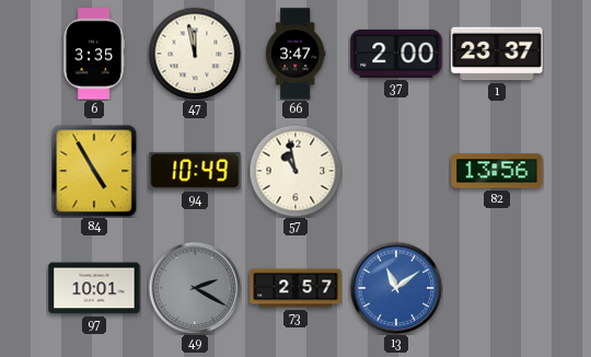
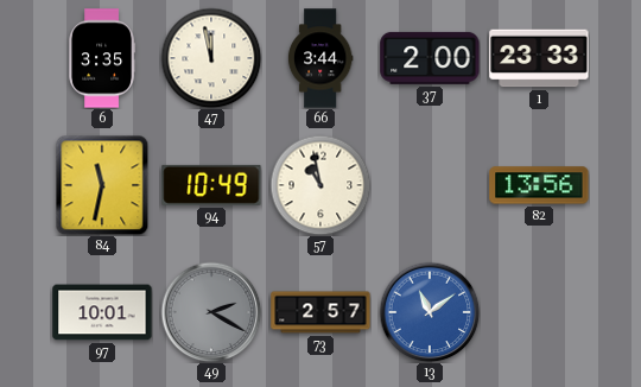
66: 3:47 -> 3:44
1: 23:37 -> 23:33
84: 4:55 -> 11:32
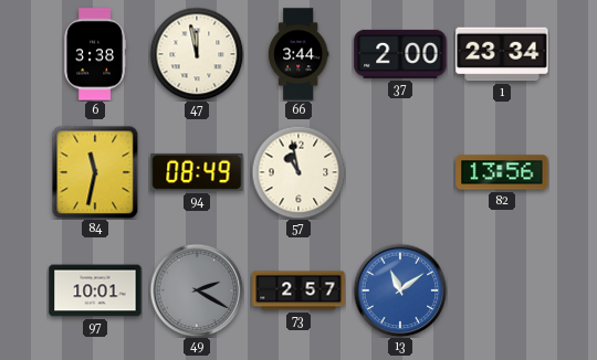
6: 3:35 -> 3:38
1: 23:33 -> 23:34
94: 10:49 -> 08:49
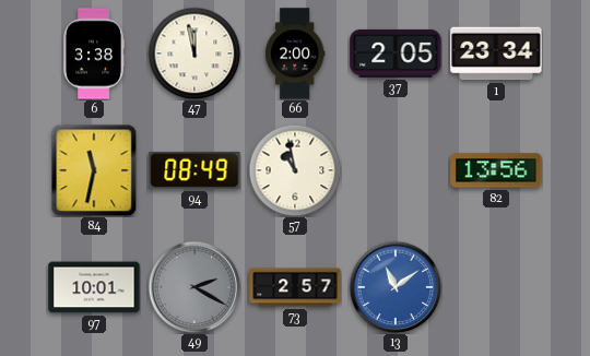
66: 3:44 -> 2:00
37: 2:00 -> 2:05
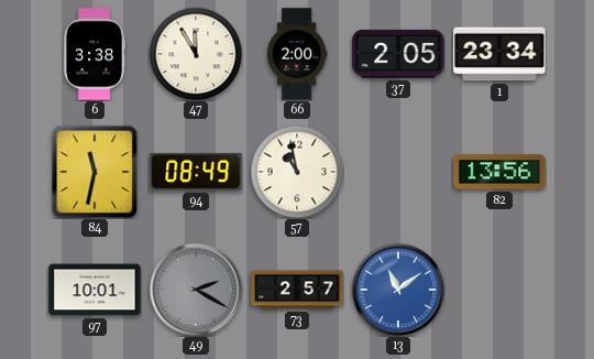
47: 11:58 -> 11:55
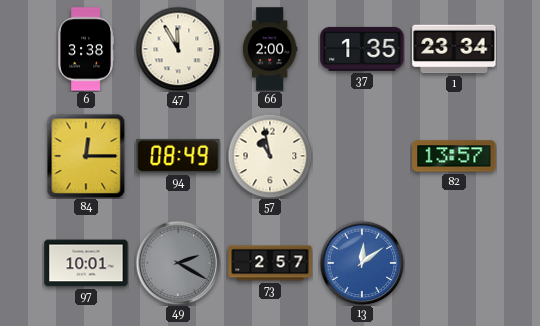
37: 2:05 -> 1:35
84: 11:32 -> 12:15
82: 13:56 -> 13:57
13: 11:09 -> 12:09
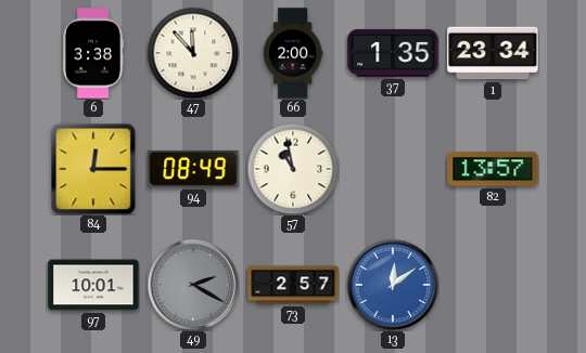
47: 11:55 -> 11:53
